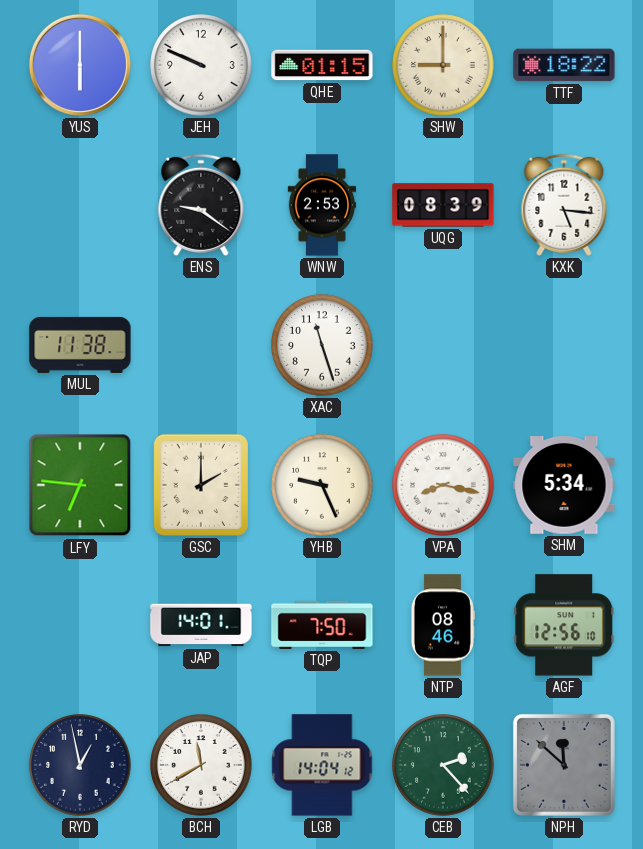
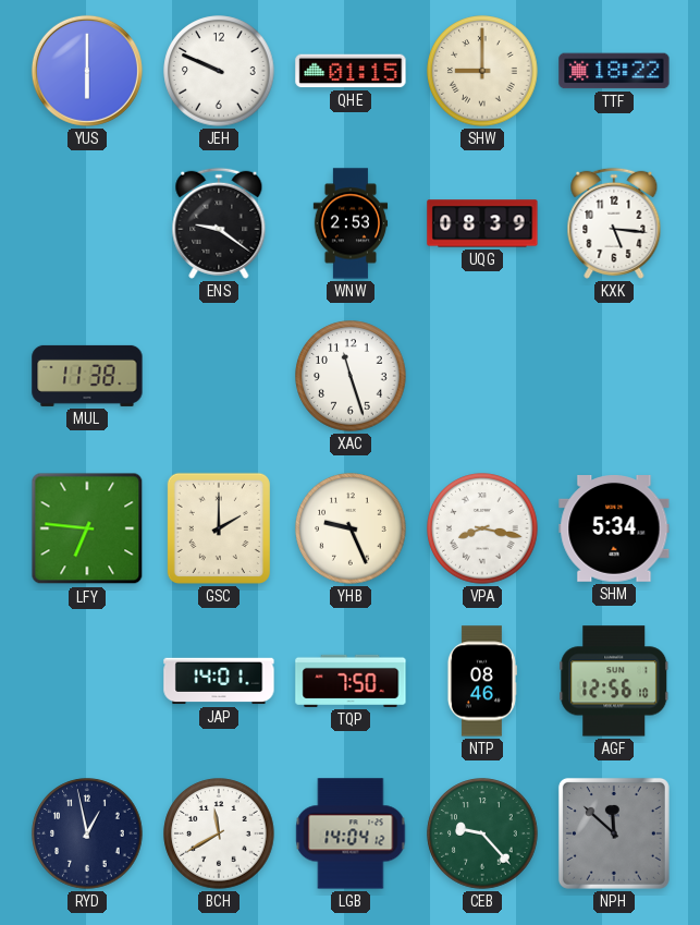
CEB: 2:23 -> 9:23
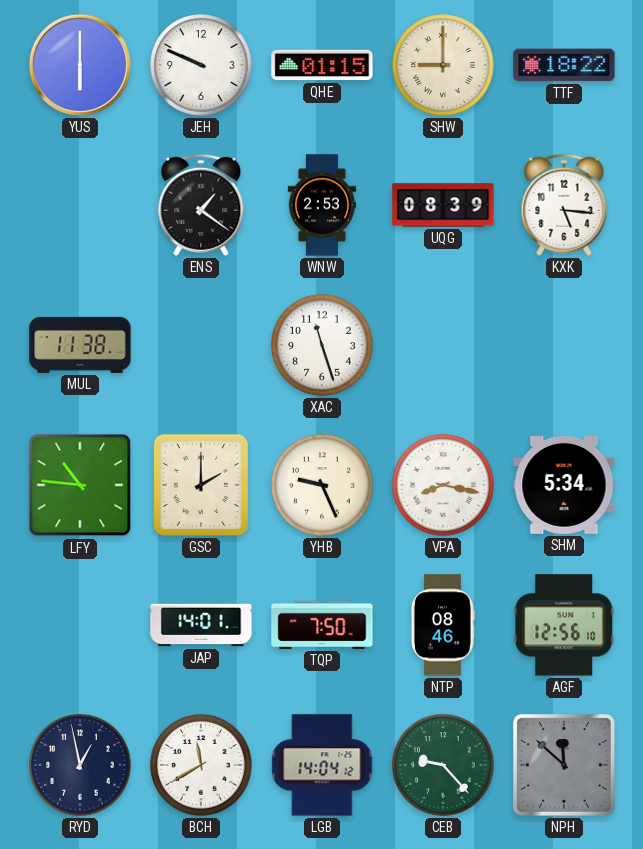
ENS: 9:21 -> 1:21
LFY: 6:46 -> 10:46
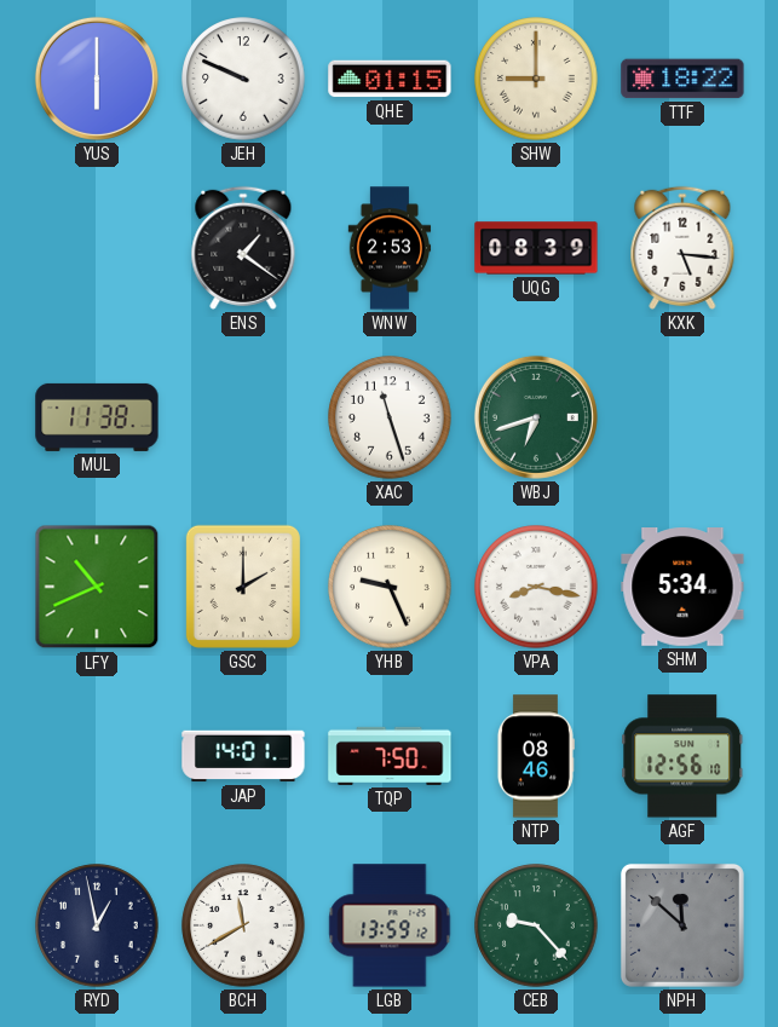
WBJ: none -> 6:42
LFY: 10:46 -> 10:41
LGB: 14:04 -> 13:59
